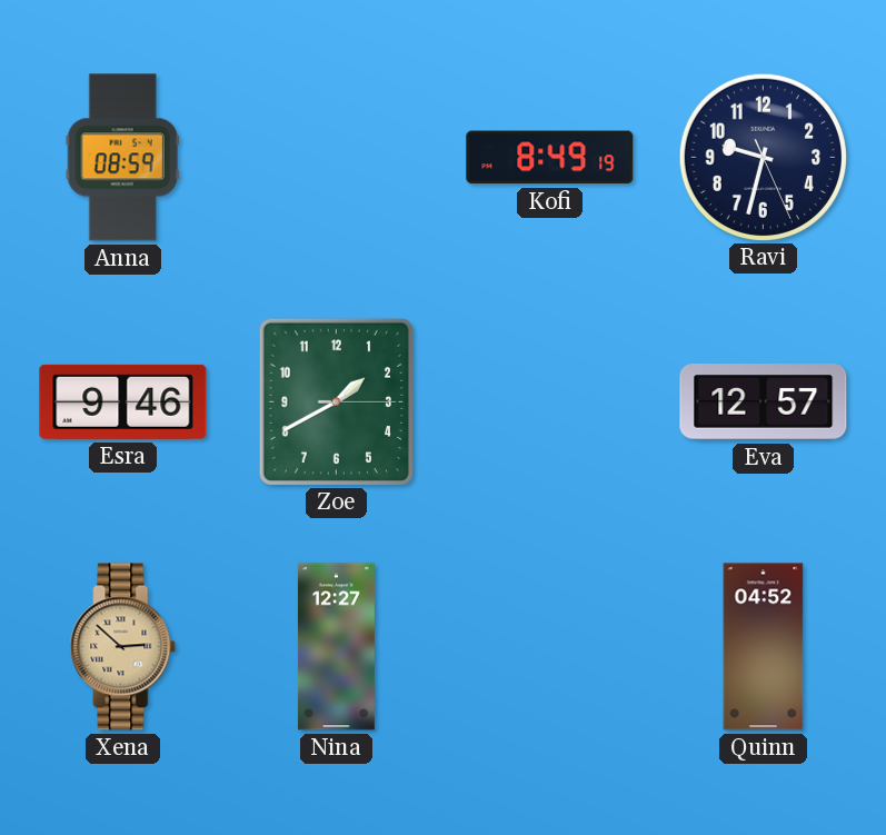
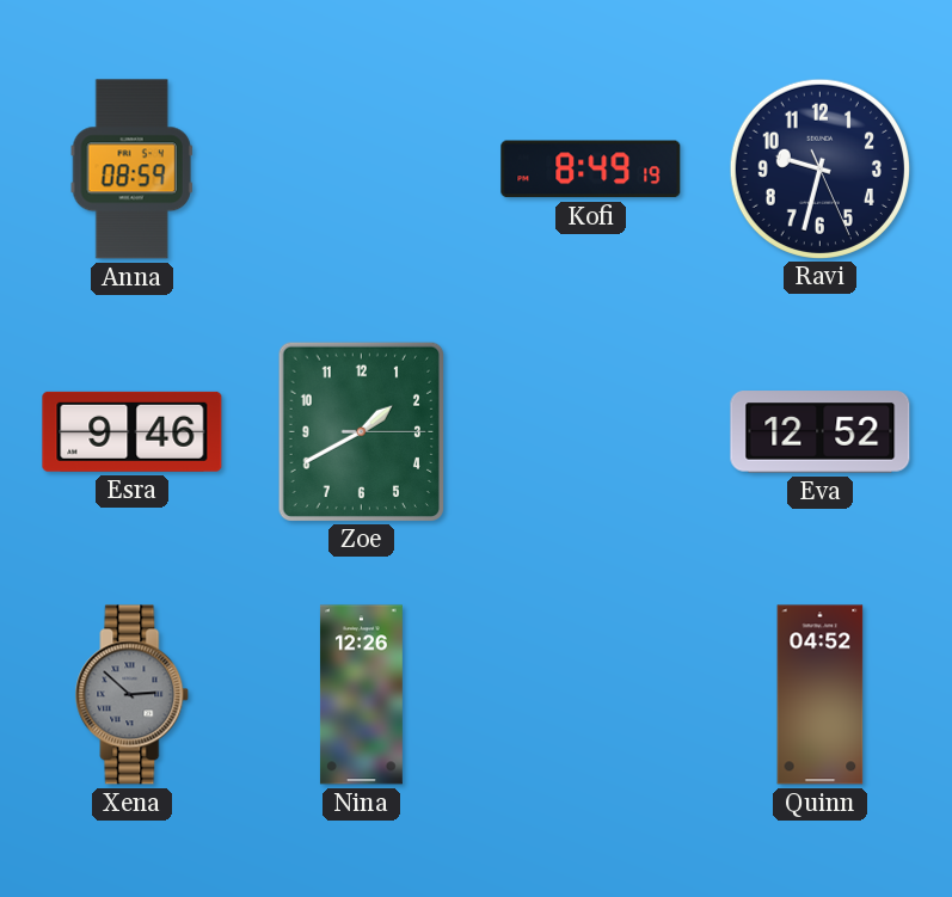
Eva: 12:57 -> 12:52
Xena dial: champagne -> grey
Nina: 12:27 -> 12:26
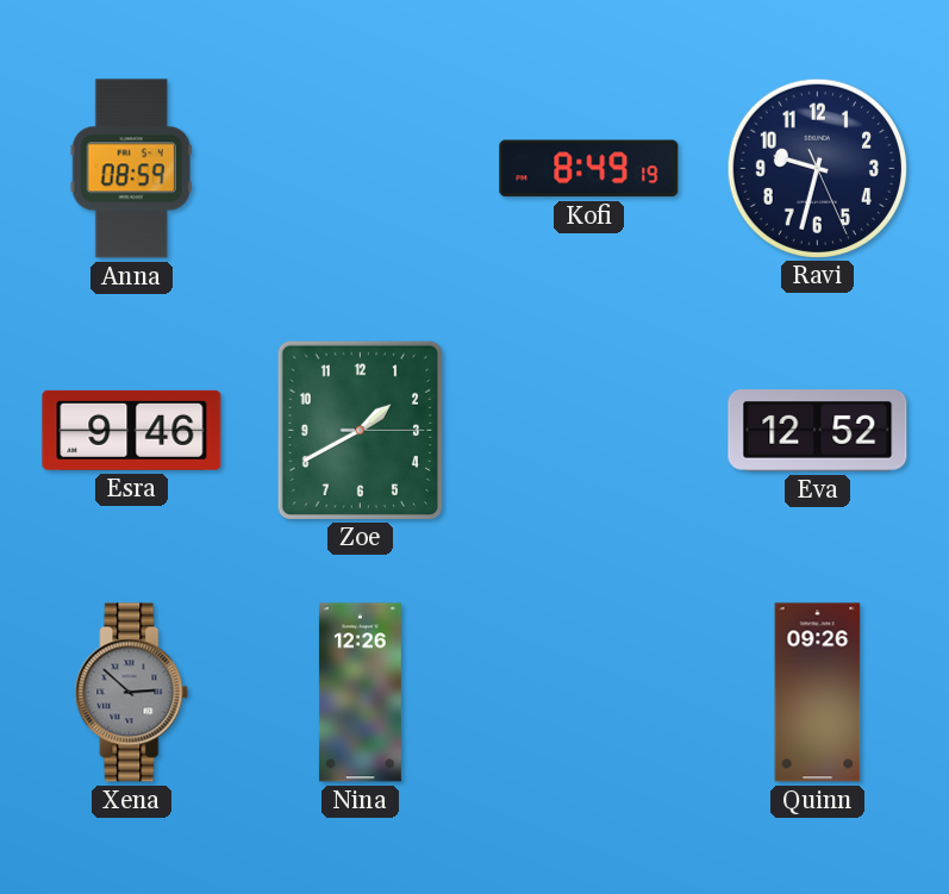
Quinn: 04:52 -> 09:26
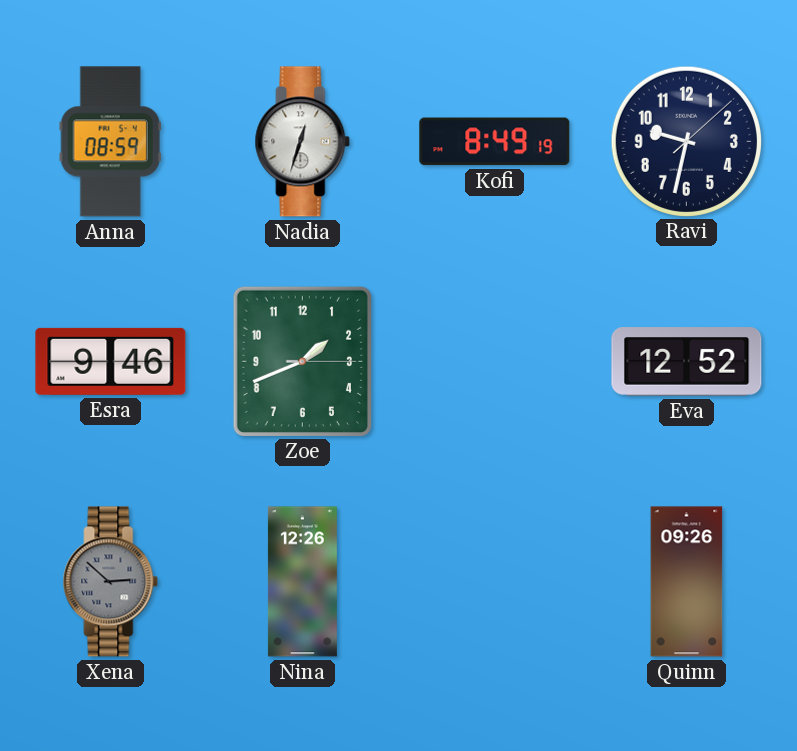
Nadia: none -> 12:33
Ravi: 9:32:26 -> 9:32:08
Zoe: 1:40 -> 1:41
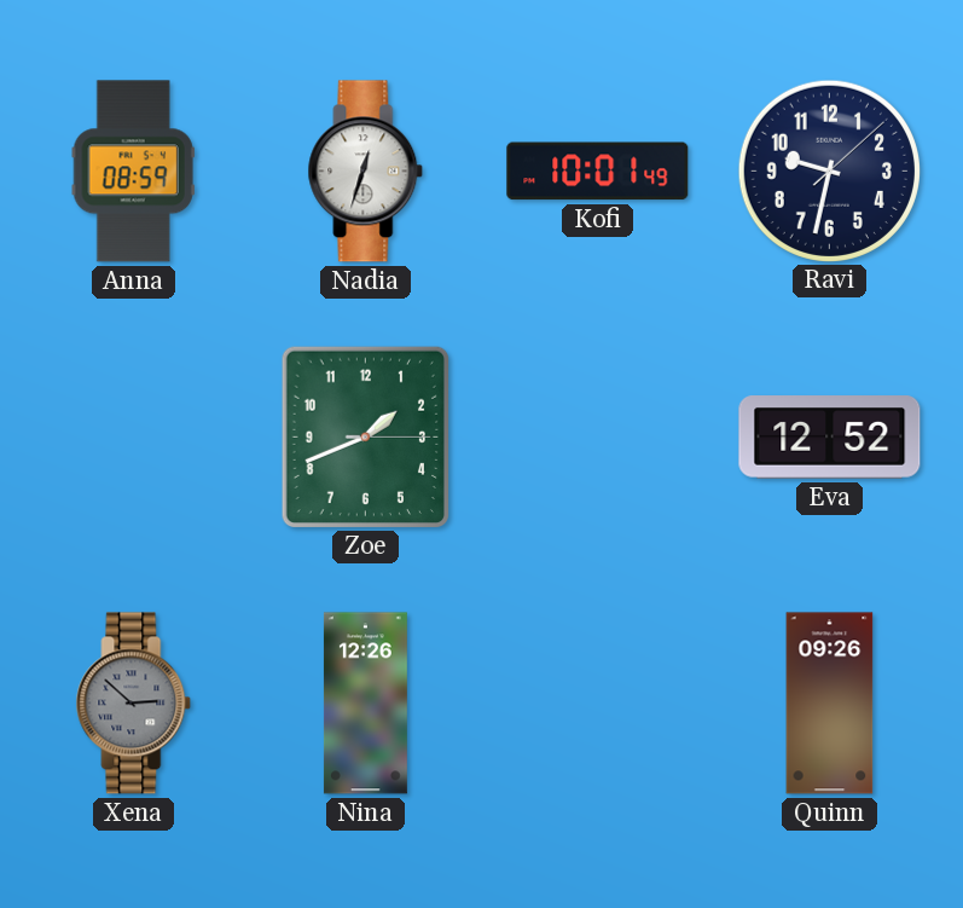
Kofi: 8:49 -> 10:01
Esra: 9:46 -> none
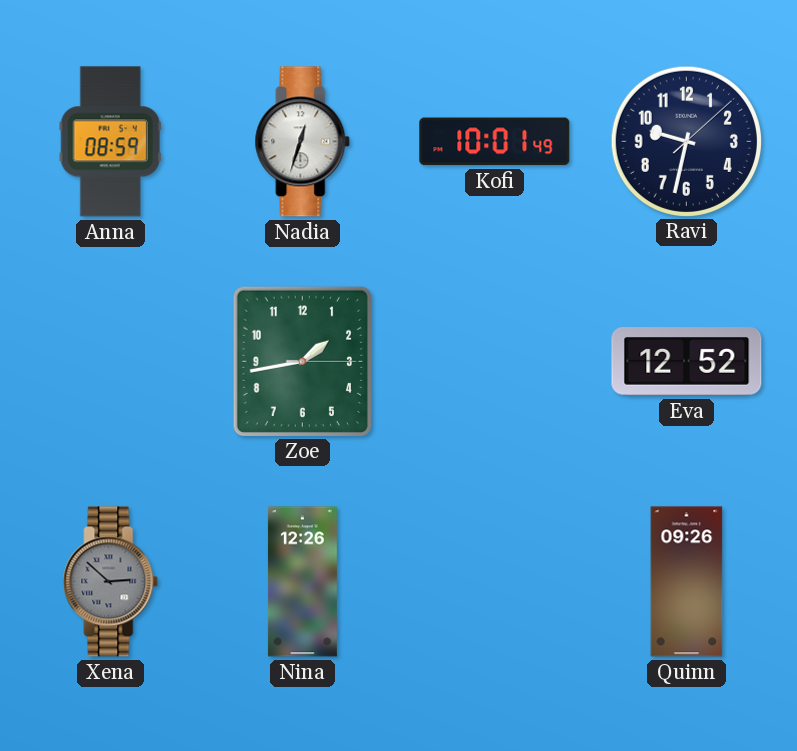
Zoe: 1:41 -> 1:43
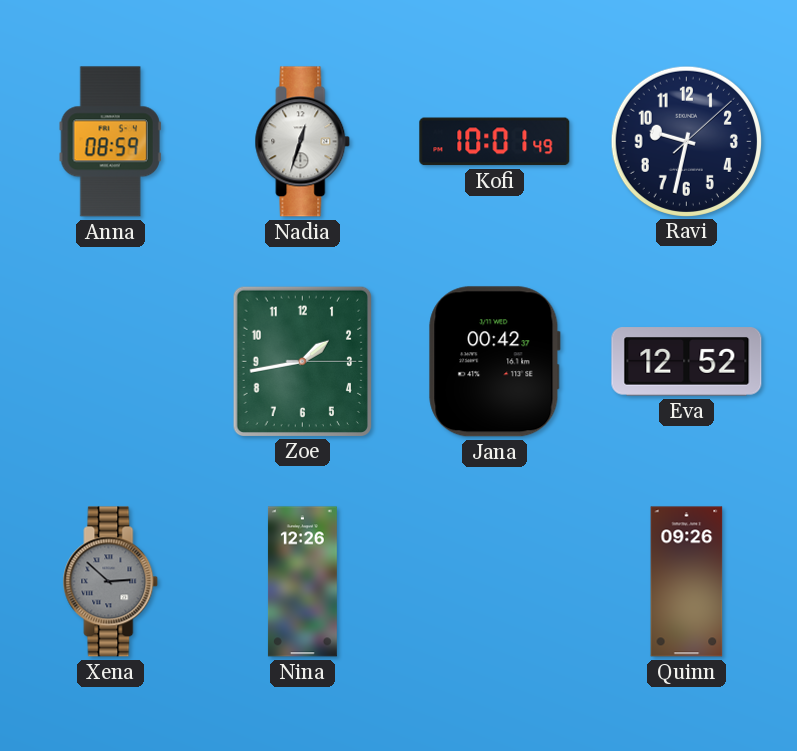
Jana: none -> 00:42
